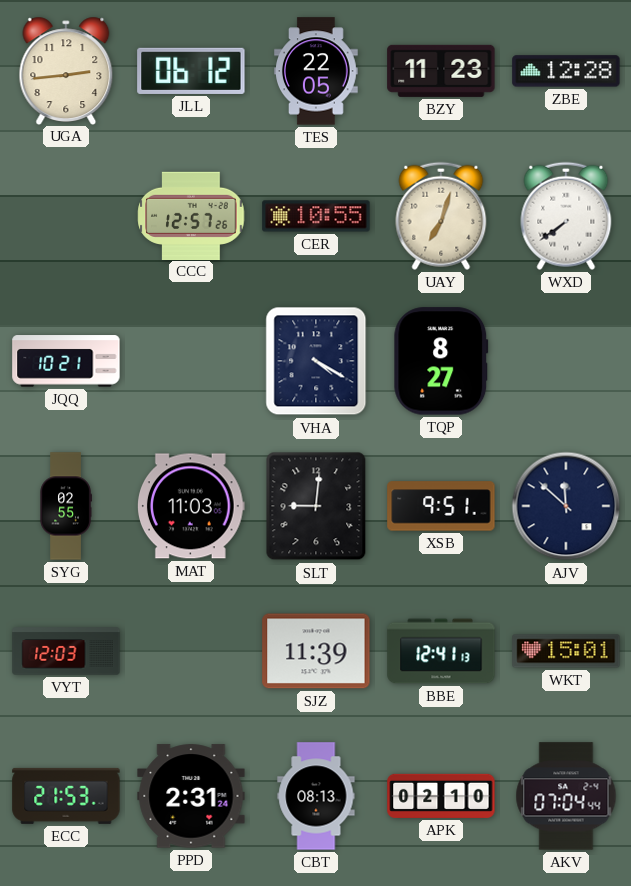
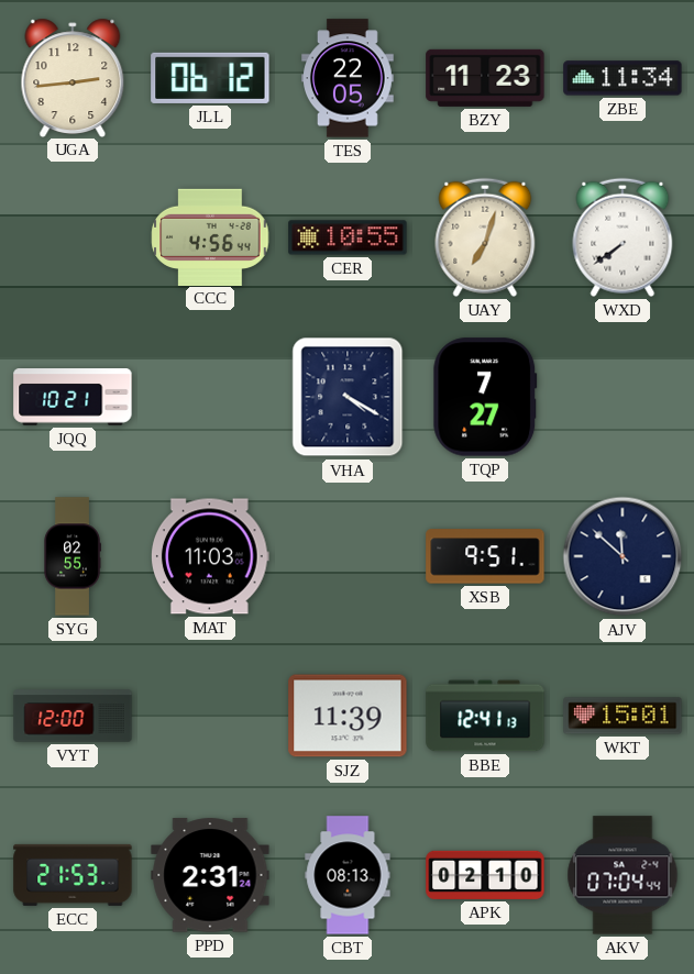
ZBE: 12:28 -> 11:34
CCC: 12:57 -> 4:56
TQP: 8:27 -> 7:27
SLT: 9:01 -> none
VYT: 12:03 -> 12:00
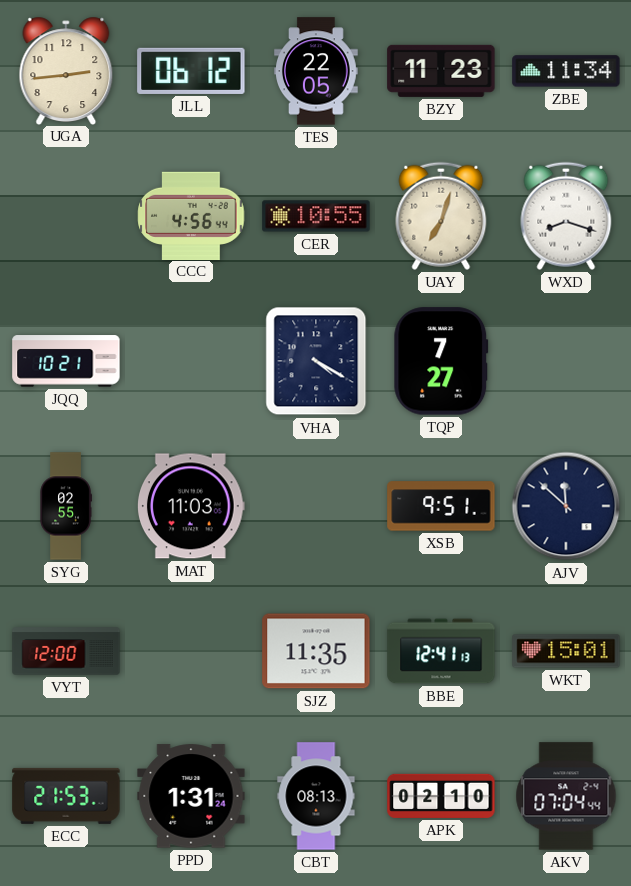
WXD: 7:39 -> 8:18
SJZ: 11:39 -> 11:35
PPD: 2:31 -> 1:31
